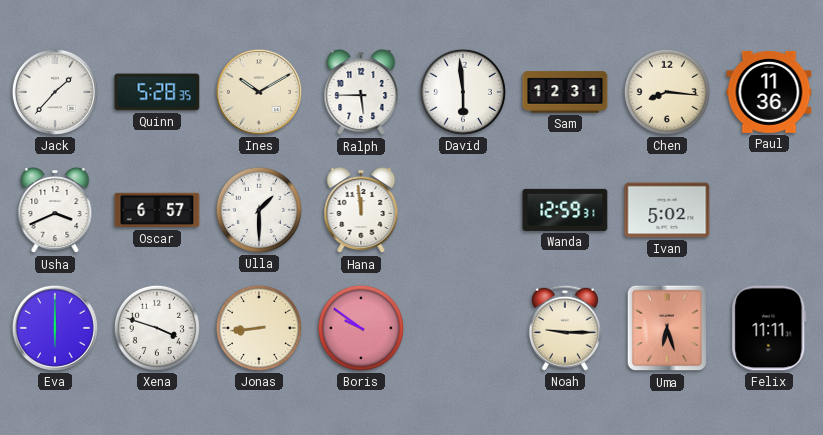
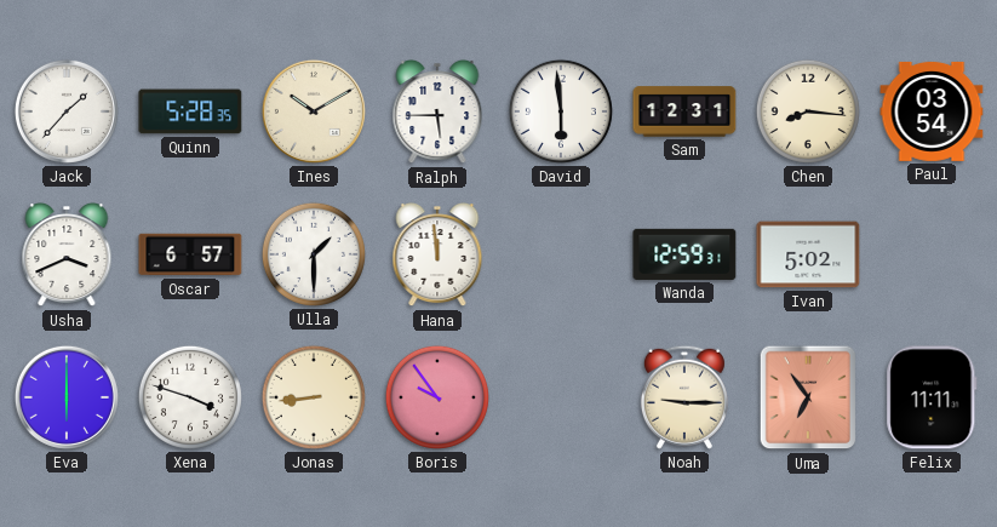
Paul: 11:36 -> 03:54
Boris: 9:51 -> 9:54
Uma: 6:27 -> 6:54
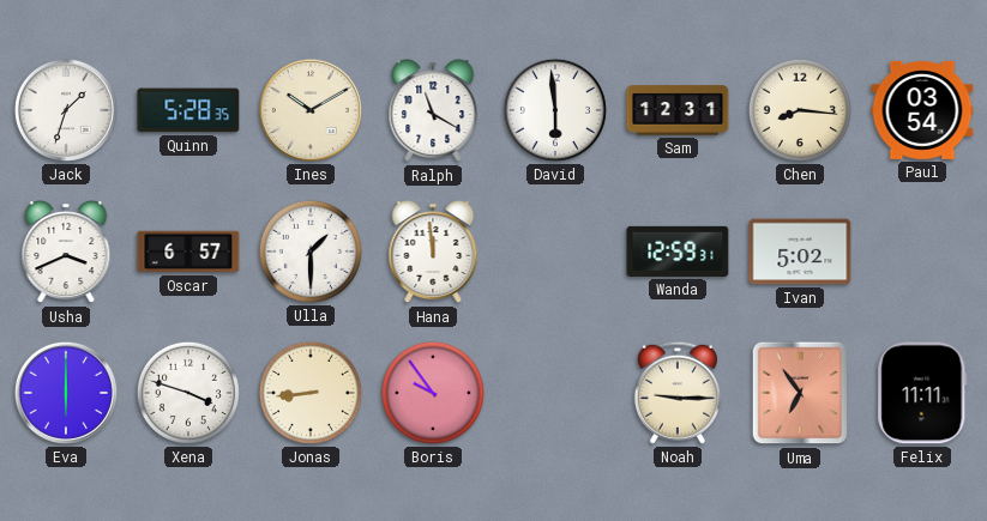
Jack: 1:37 -> 1:33
Ralph: 5:45 -> 11:20
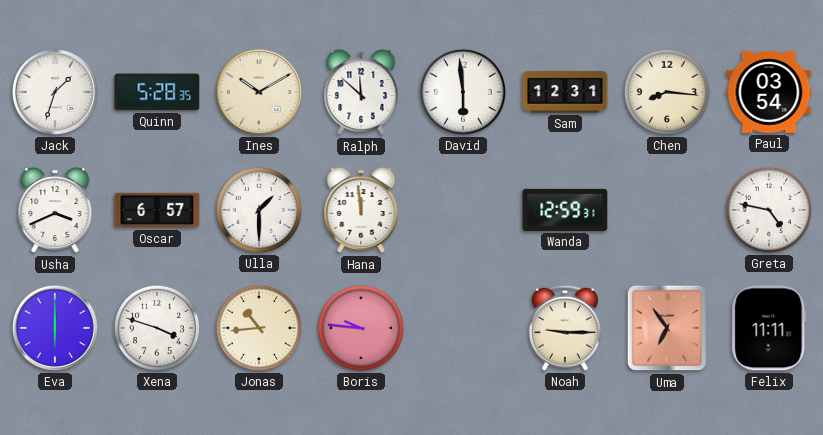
Ralph: 11:20 -> 11:52
Ivan: 5:02 -> none
Greta: none -> 4:47
Jonas: 8:44 -> 10:44
Boris: 9:54 -> 9:46
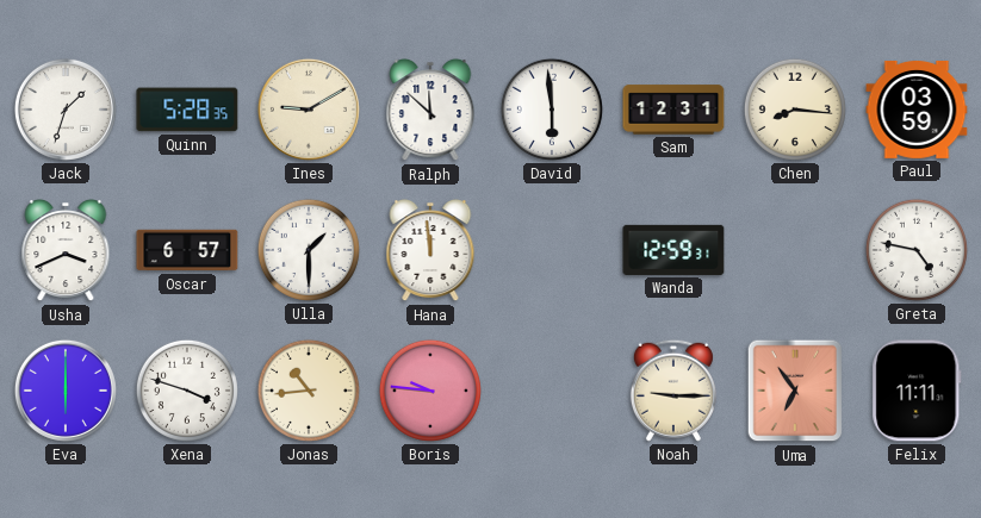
Ines: 10:10 -> 9:10
Paul: 03:54 -> 03:59
